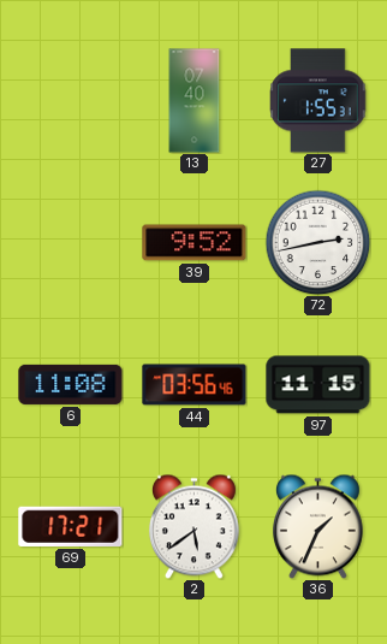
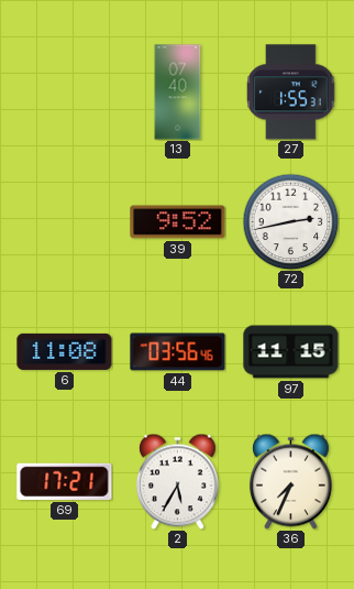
2: 5:39 -> 5:35
36: 1:34 -> 7:34
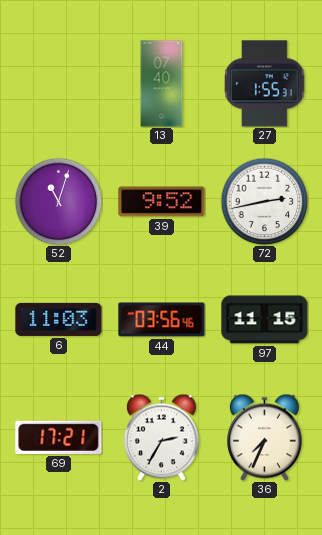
52: none -> 11:03
6: 11:08 -> 11:03
2: 5:35 -> 2:35
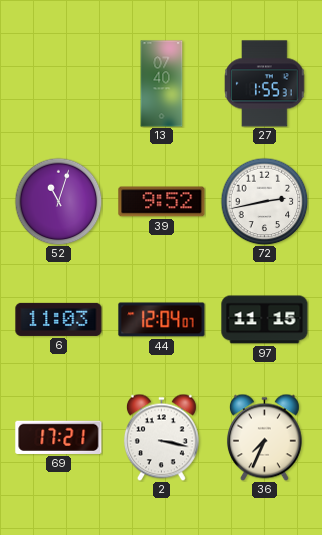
44: 03:56 -> 12:04
2: 2:35 -> 3:17
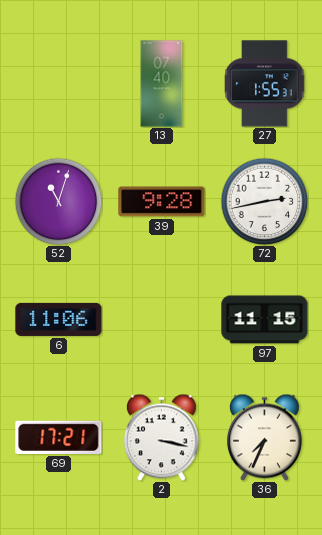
39: 9:52 -> 9:28
6: 11:03 -> 11:06
44: 12:04 -> none
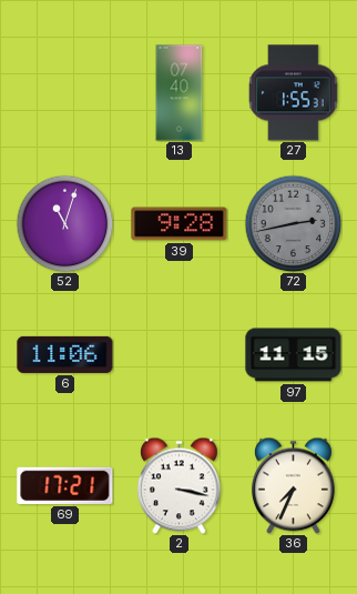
72 dial: white -> grey
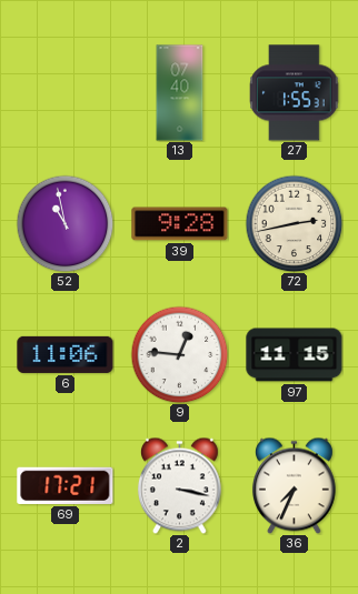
52: 11:03 -> 10:58
72 dial: grey -> cream
9: none -> 12:46
